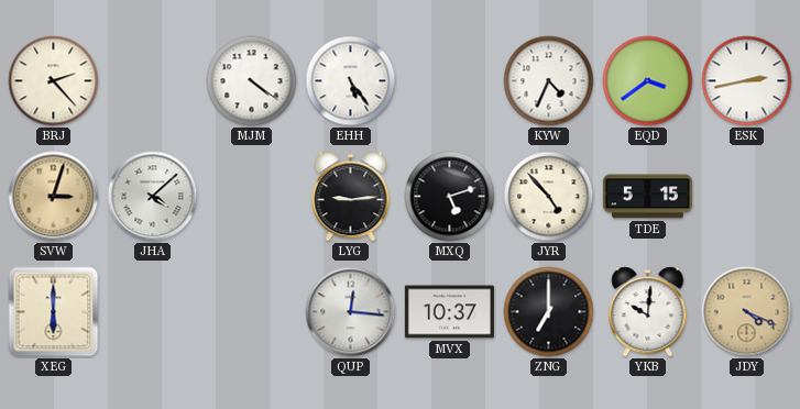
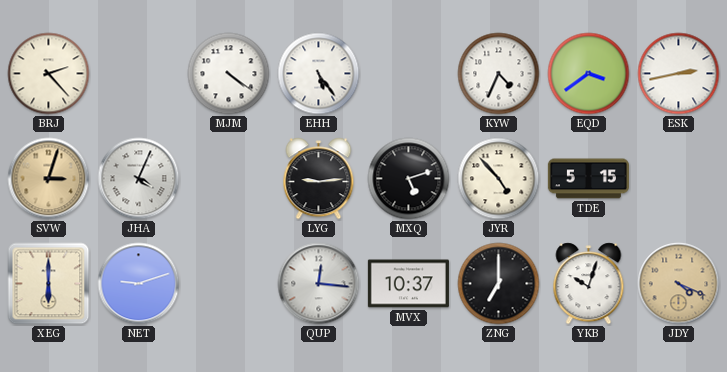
JHA: 4:08 -> 4:04
NET: none -> 9:12
YKB: 10:01 -> 10:03
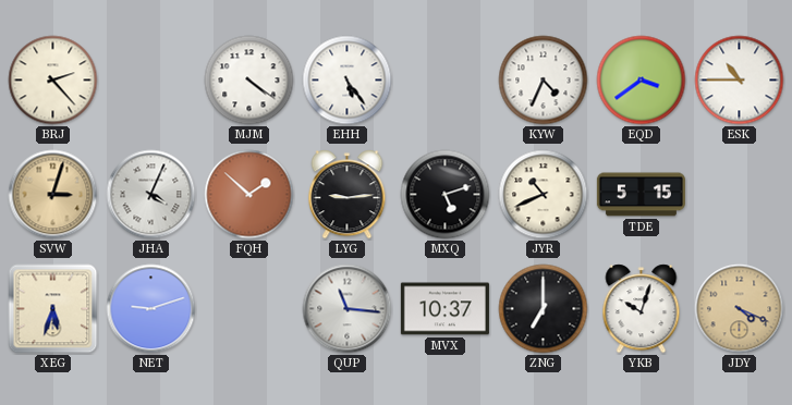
ESK: 2:43 -> 10:45
FQH: none -> 1:52
JYR: 4:53 -> 10:41
XEG: 6:00 -> 5:33
QUP: 12:16 -> 11:16
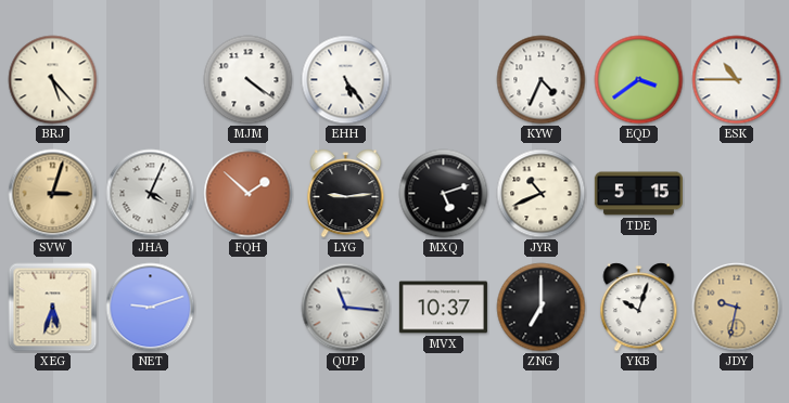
BRJ: 2:23 -> 5:23
JDY: 4:19 -> 9:32
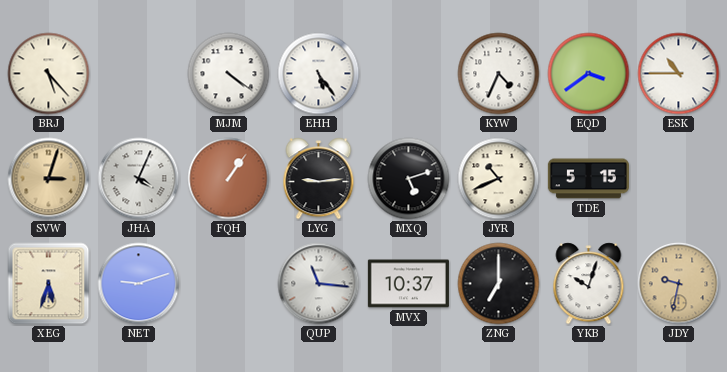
FQH: 1:52 -> 1:06
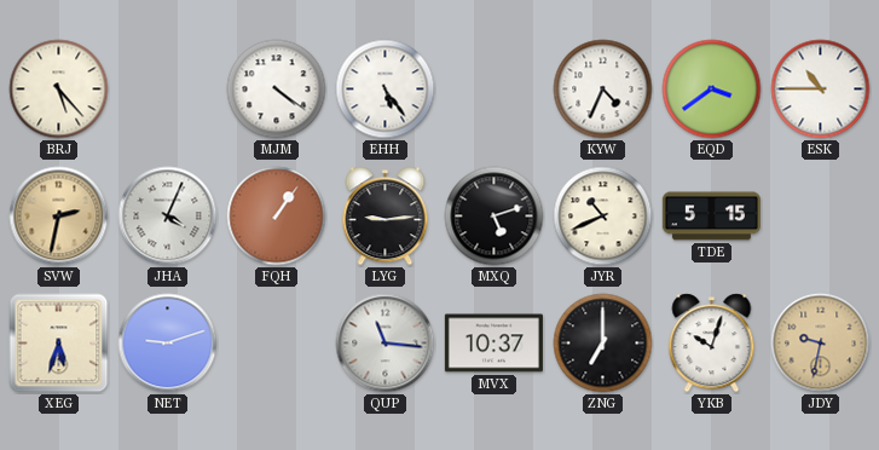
SVW: 3:03 -> 2:32
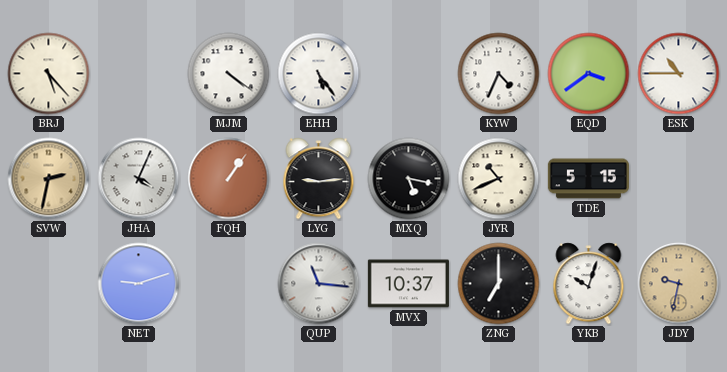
MXQ: 5:12 -> 5:17
XEG: 5:33 -> none
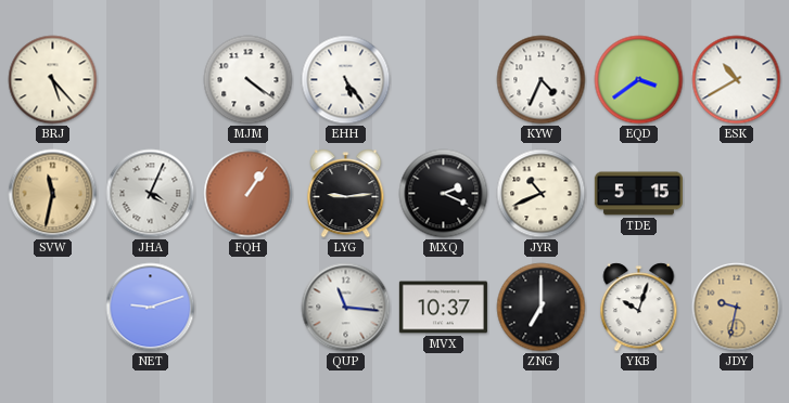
ESK: 10:45 -> 10:40
SVW: 2:32 -> 11:32
MXQ: 5:17 -> 2:19
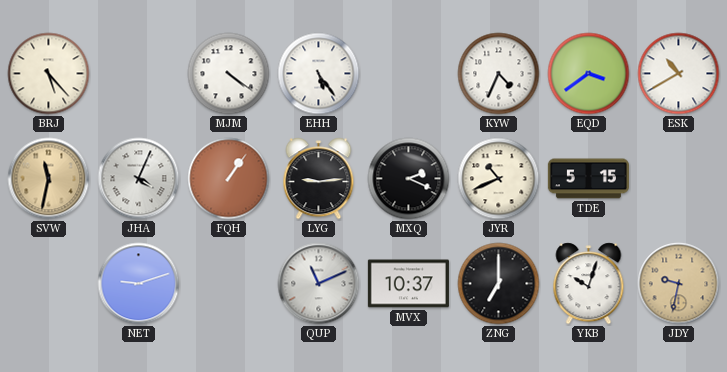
QUP: 11:16 -> 11:11
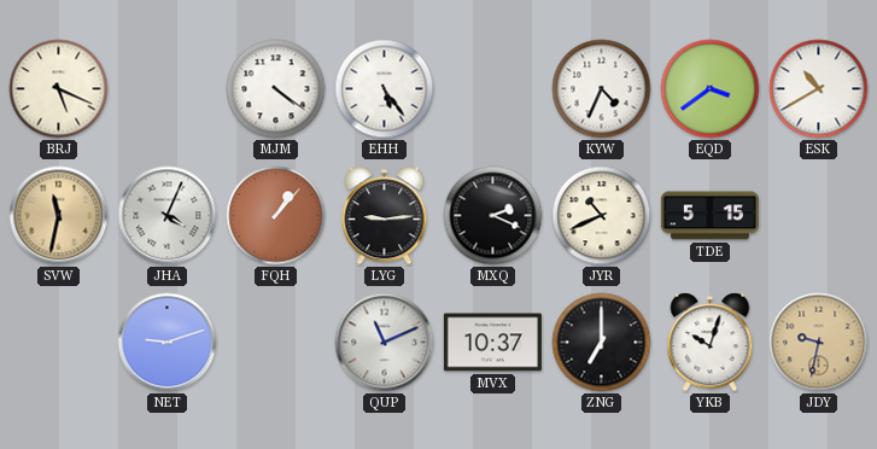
BRJ: 5:23 -> 5:19
FQH: 1:06 -> 1:07
